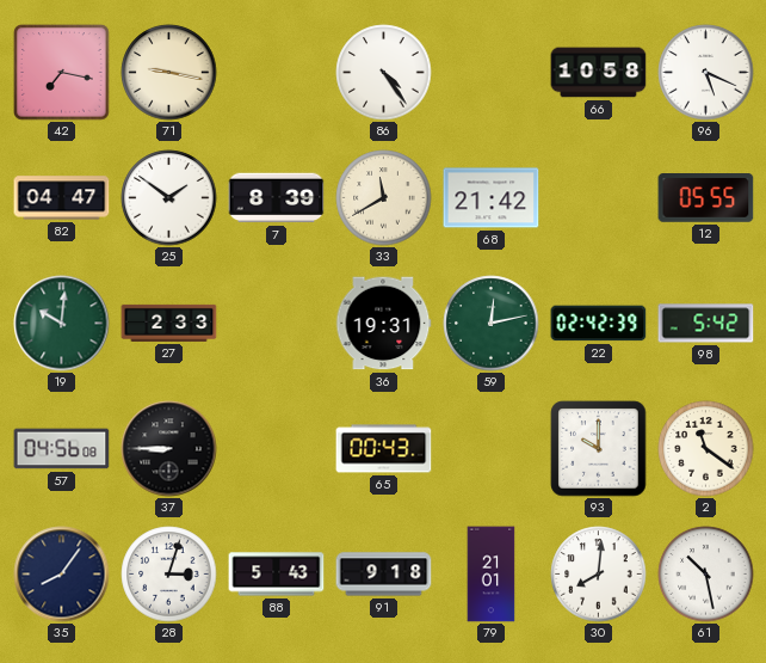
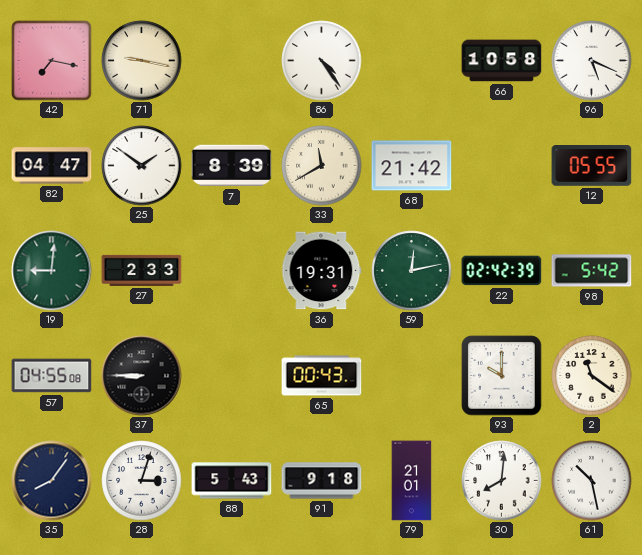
19: 10:01 -> 9:01
57: 04:56 -> 04:55
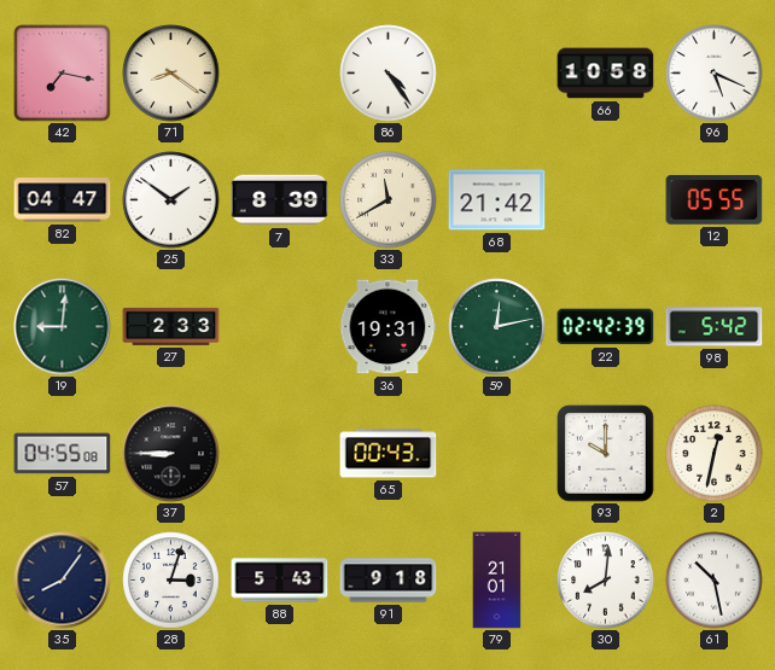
71: 9:17 -> 8:21
2: 11:21 -> 12:32
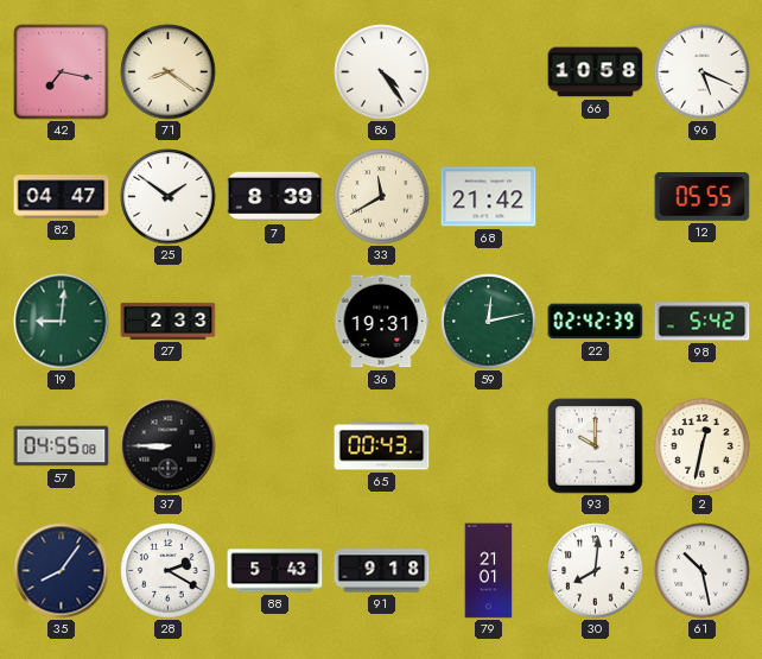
28: 3:03 -> 2:20
